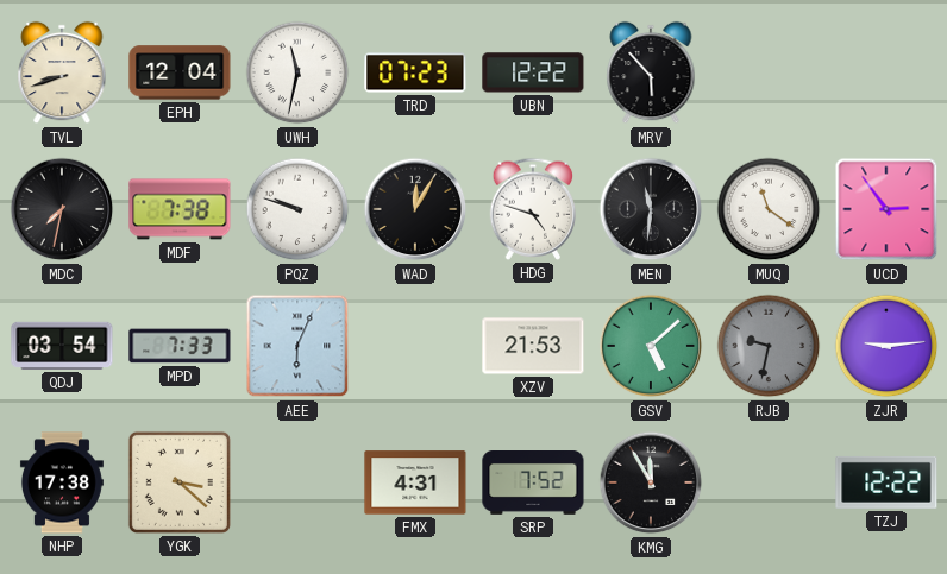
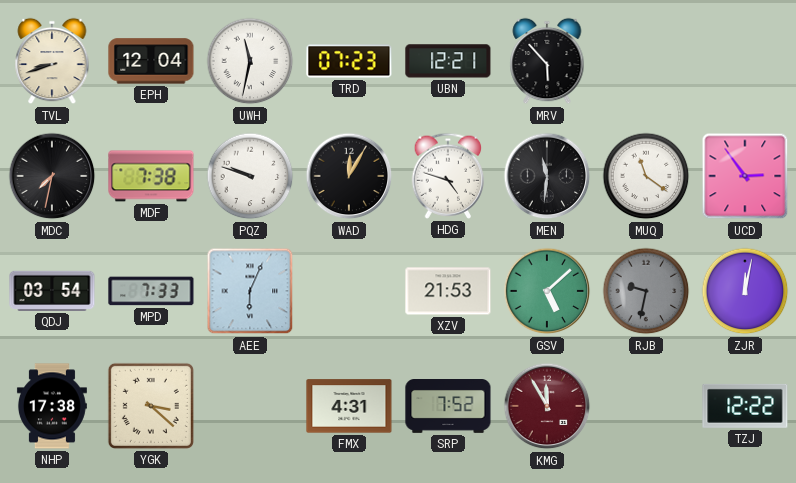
UBN: 12:22 -> 12:21
ZJR: 9:14 -> 12:02
KMG dial: black -> burgundy
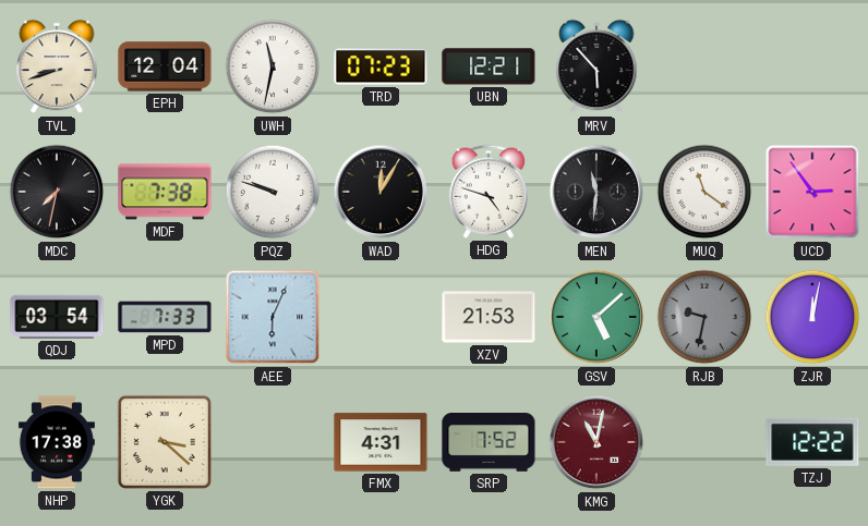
KMG: 11:55 -> 11:02
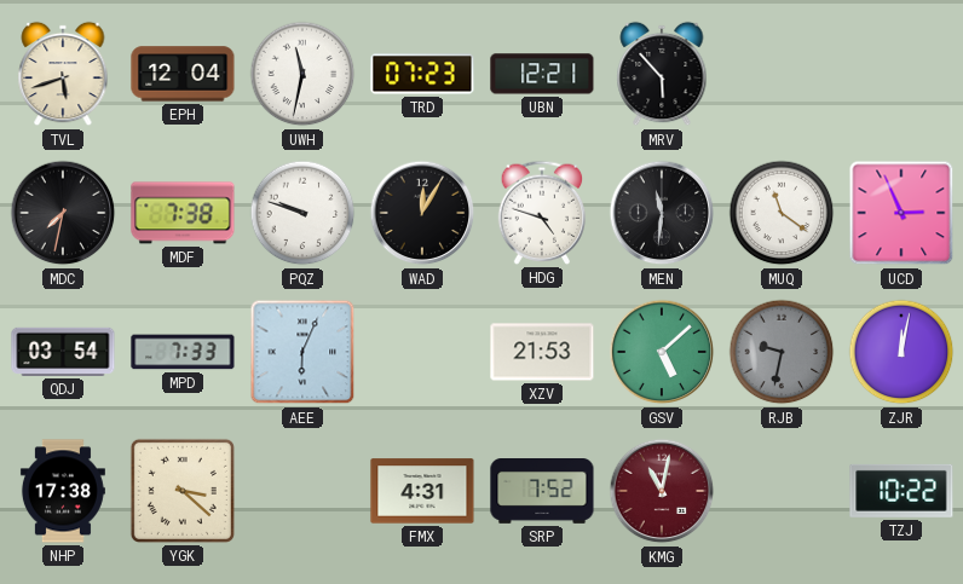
TVL: 8:42 -> 5:42
UCD: 2:54 -> 2:56
TZJ: 12:22 -> 10:22
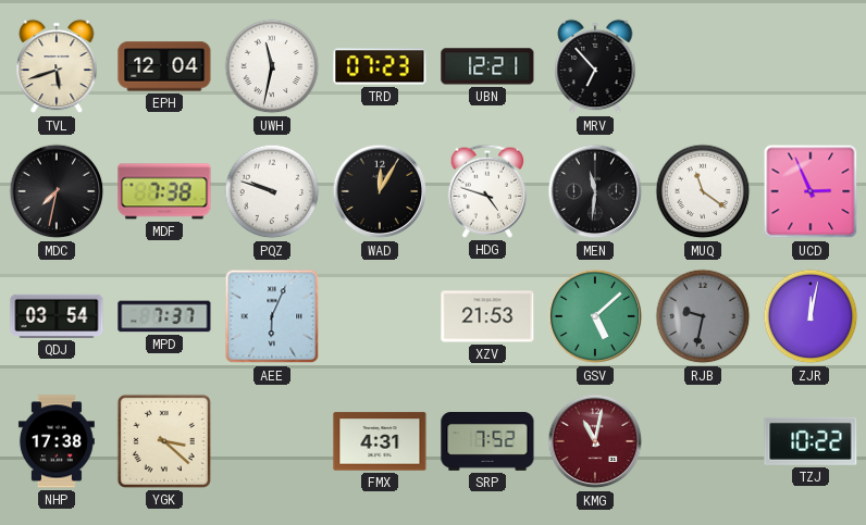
MRV: 5:53 -> 6:53
MPD: 7:33 -> 7:37
